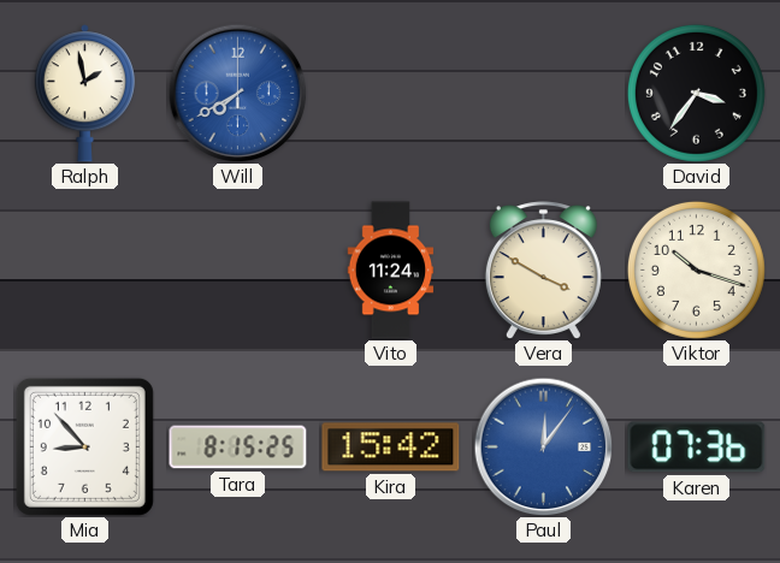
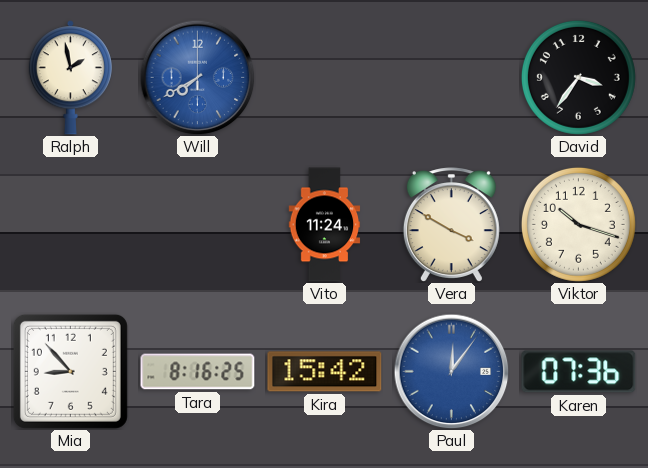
Tara: 8:15 -> 8:16
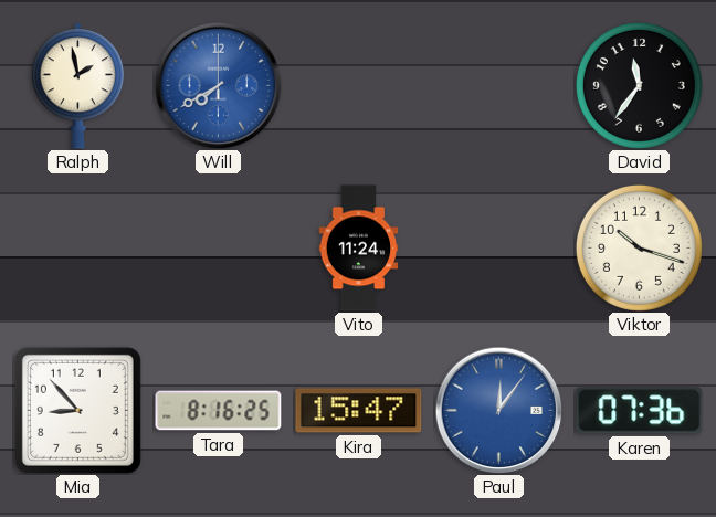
David: 3:36 -> 11:36
Vera: 3:50 -> none
Kira: 15:42 -> 15:47
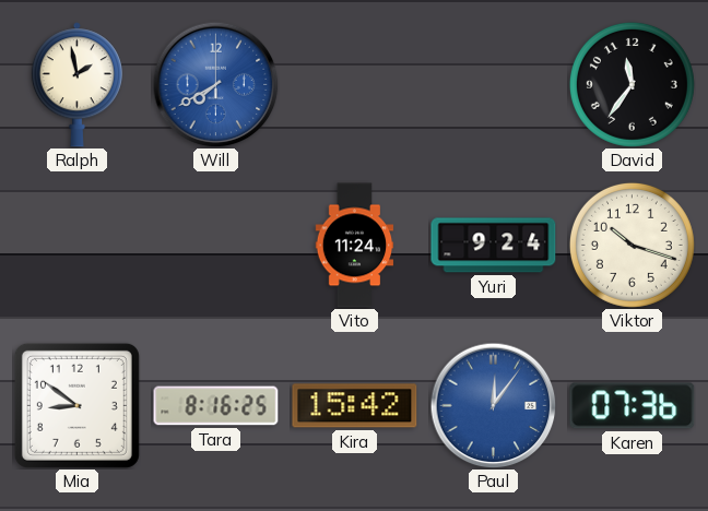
Yuri: none -> 9:24
Mia: 8:53 -> 8:51
Kira: 15:47 -> 15:42
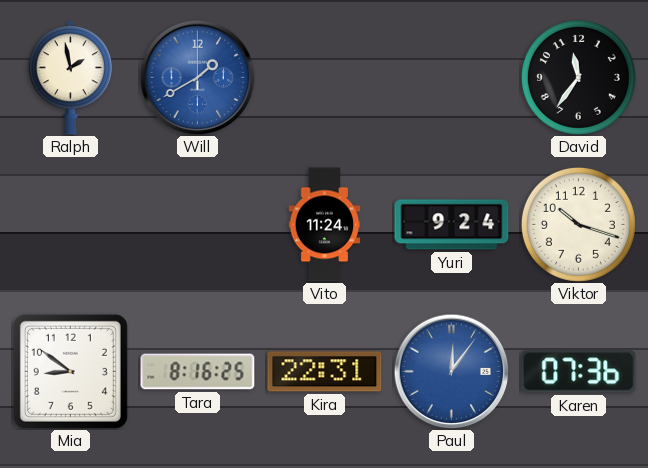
Will: 7:40 -> 1:40
Kira: 15:42 -> 22:31
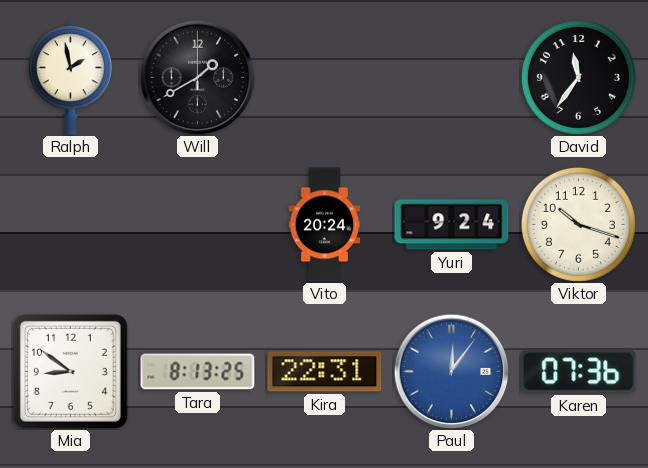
Will dial: blue -> black
Vito: 11:24 -> 20:24
Tara: 8:16 -> 8:13
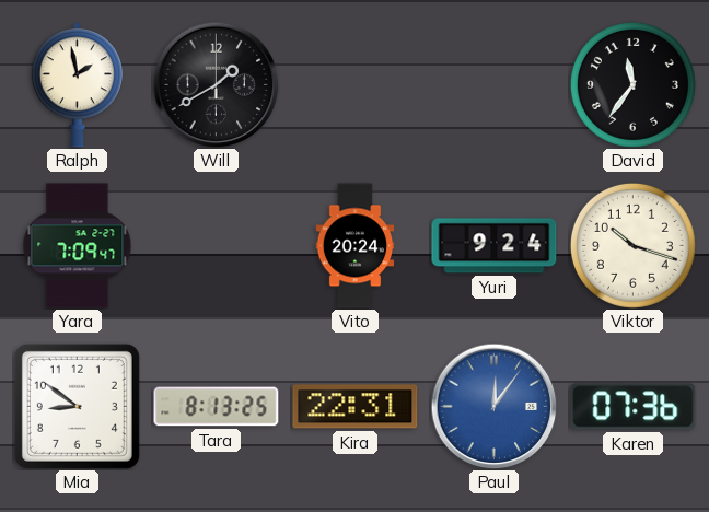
Yara: none -> 7:09
